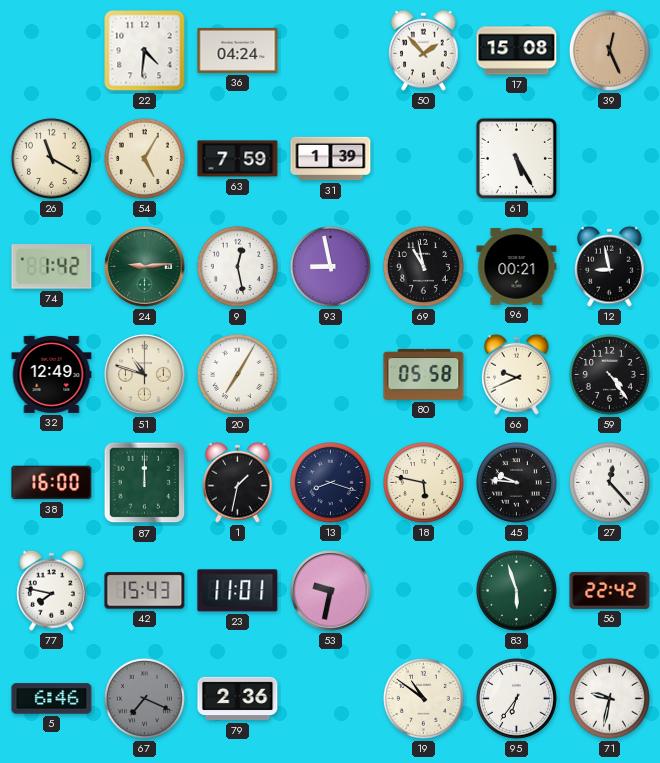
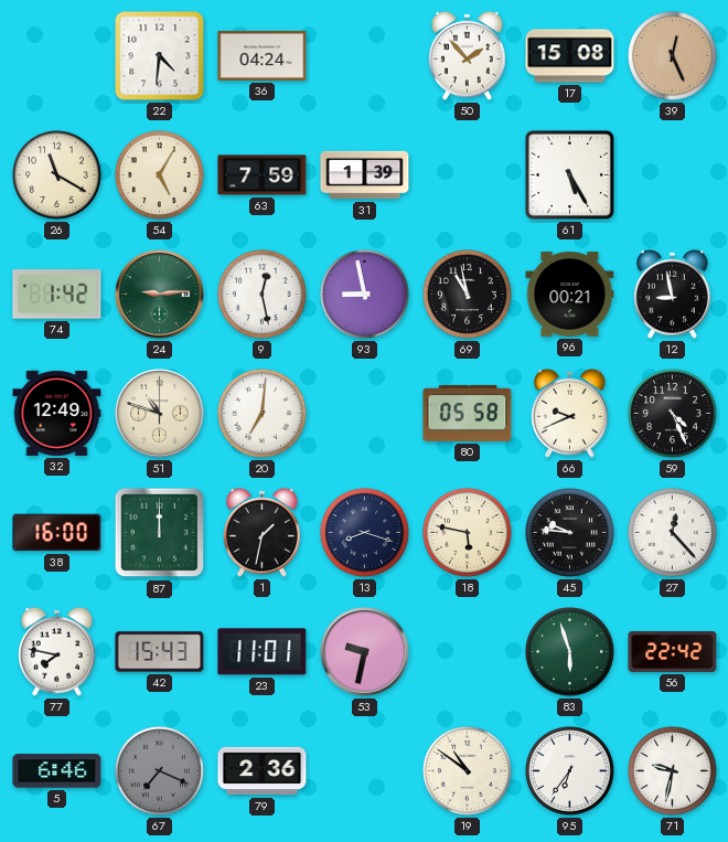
20: 7:05 -> 7:01
59: 4:24 -> 4:26
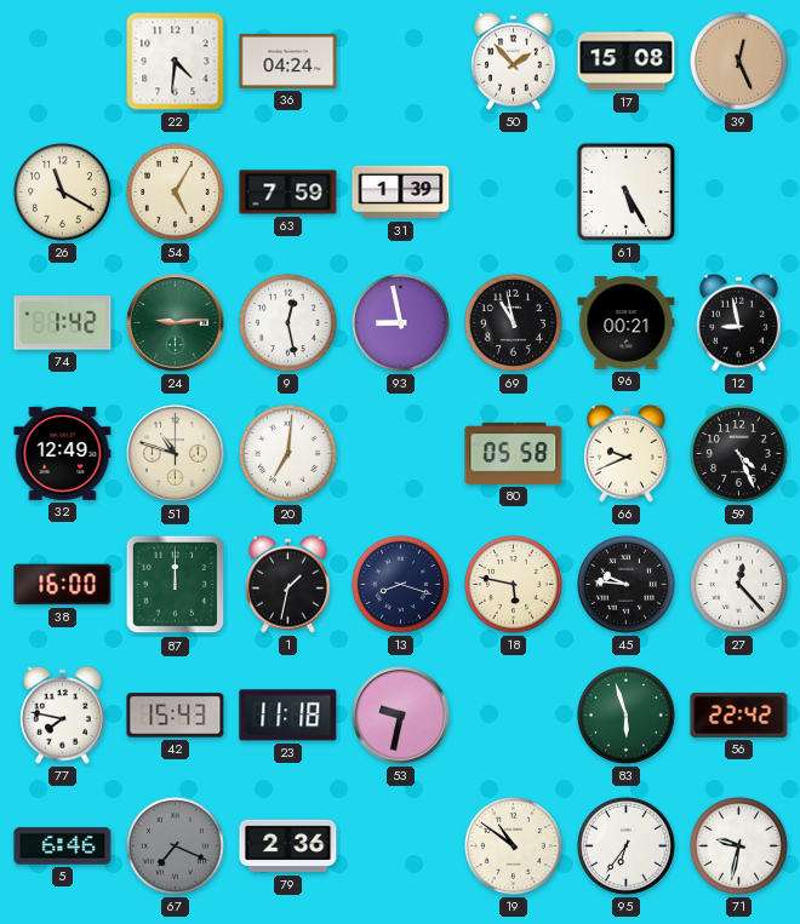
23: 11:01 -> 11:18
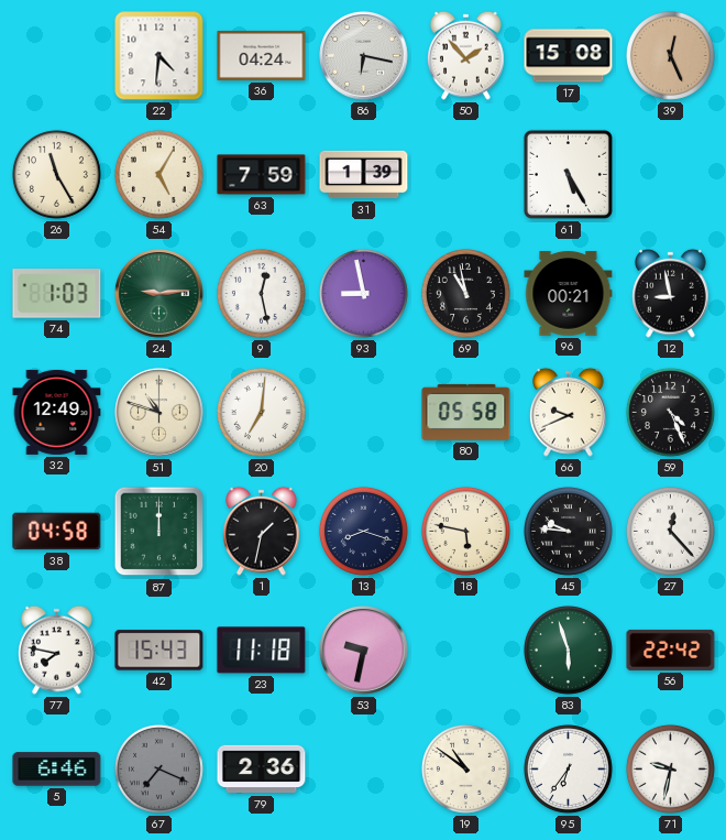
86: none -> 6:17
26: 11:20 -> 11:25
74: 1:42 -> 1:03
38: 16:00 -> 04:58
